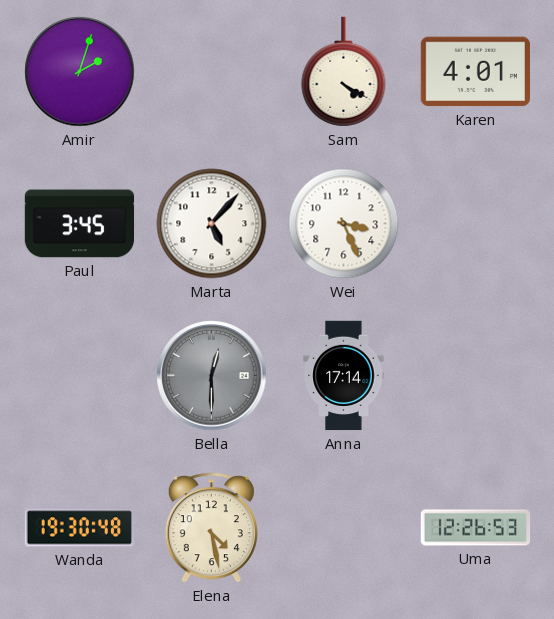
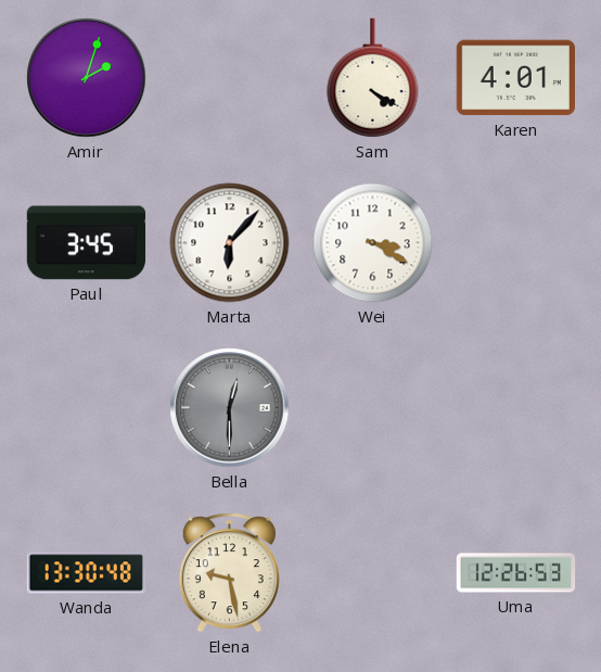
Marta: 5:07 -> 6:07
Wei: 3:26 -> 3:20
Anna: 17:14 -> none
Wanda: 19:30 -> 13:30
Elena: 4:28 -> 9:28
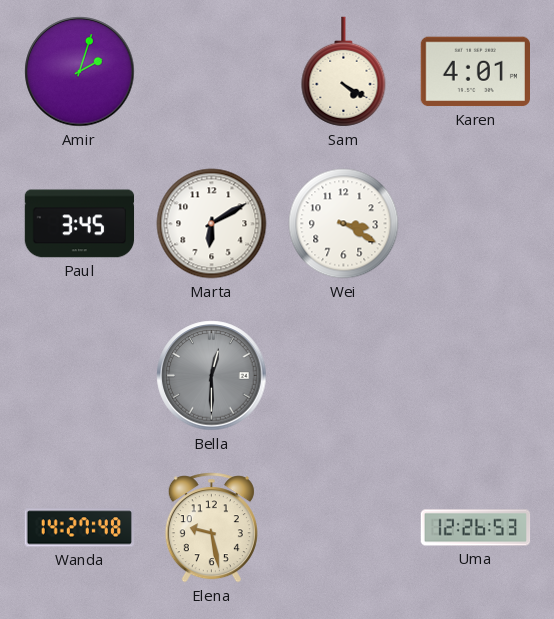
Marta: 6:07 -> 6:10
Wanda: 13:30 -> 14:27
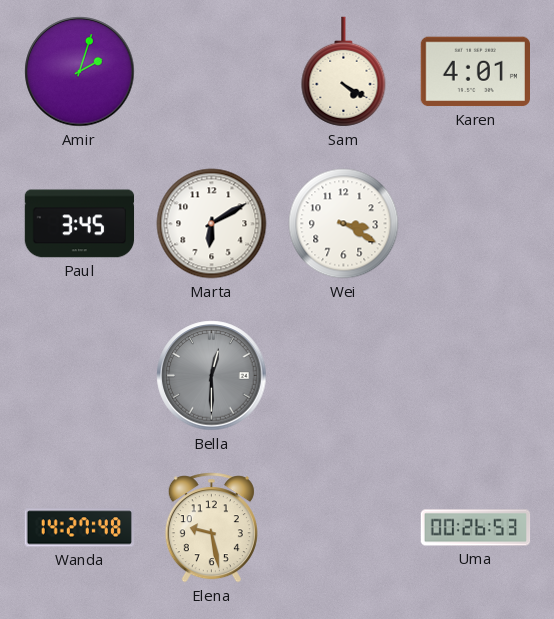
Uma: 12:26 -> 00:26
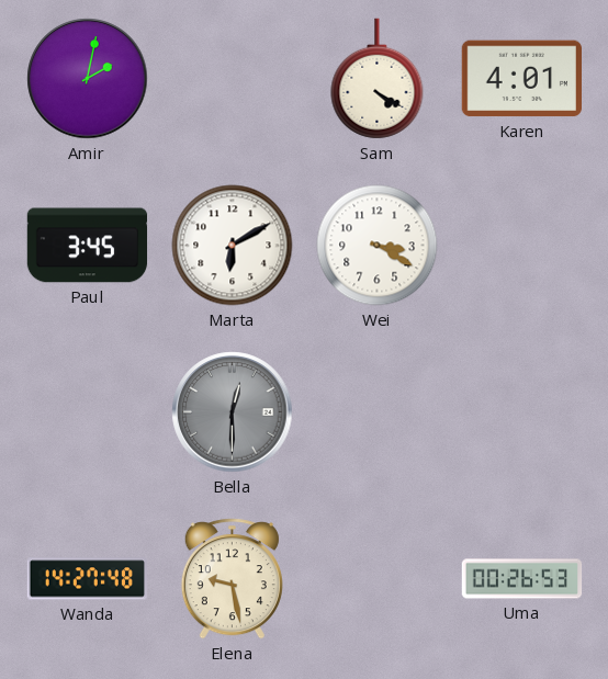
Amir: 2:03 -> 2:02
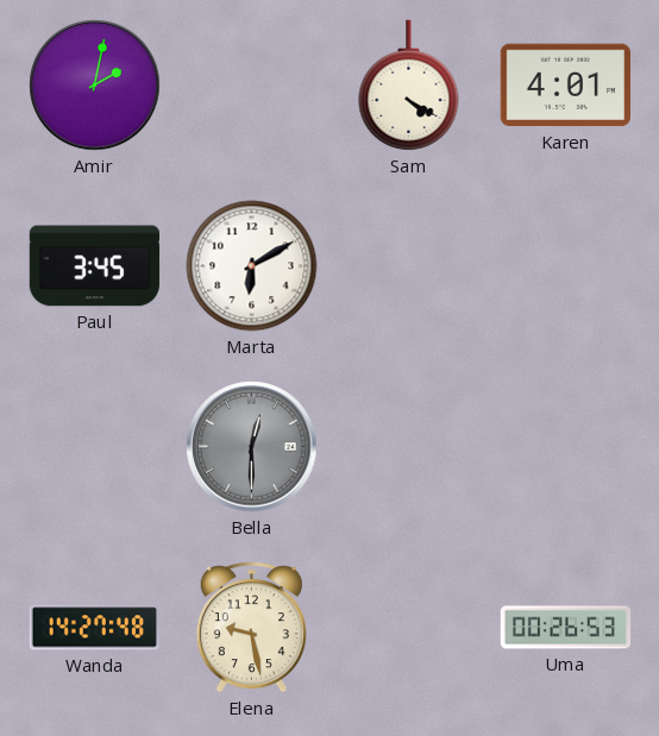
Wei: 3:20 -> none
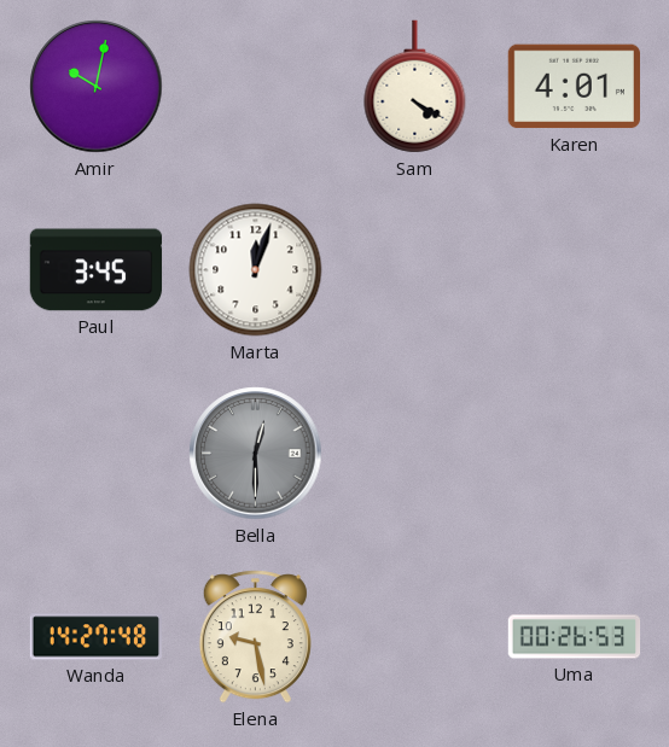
Amir: 2:02 -> 10:02
Marta: 6:10 -> 12:03
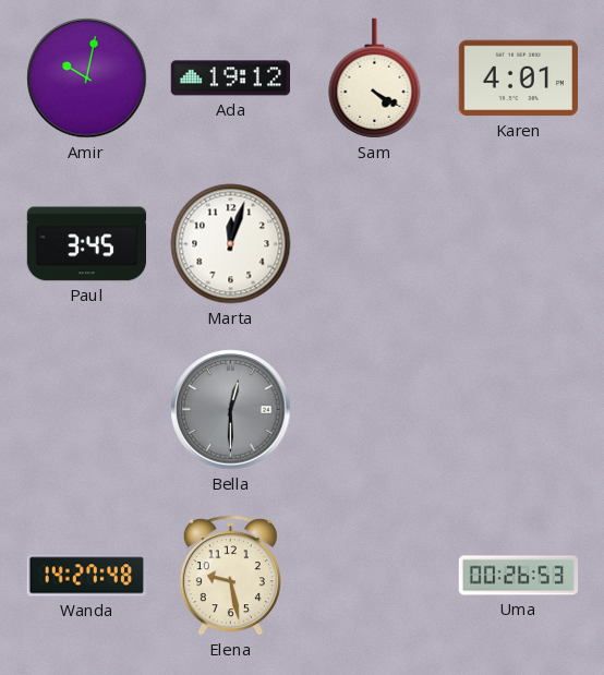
Ada: none -> 19:12
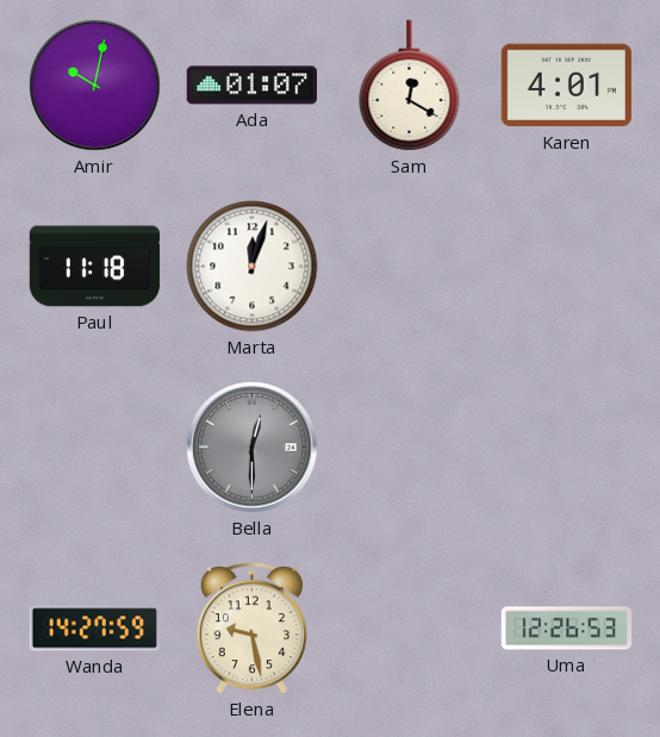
Ada: 19:12 -> 01:07
Sam: 4:20 -> 12:20
Paul: 3:45 -> 11:18
Wanda: 14:27:48 -> 14:27:59
Uma: 00:26 -> 12:26
